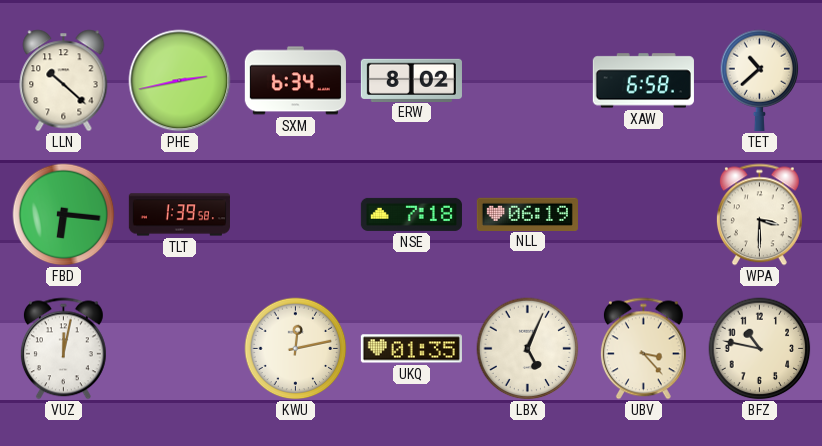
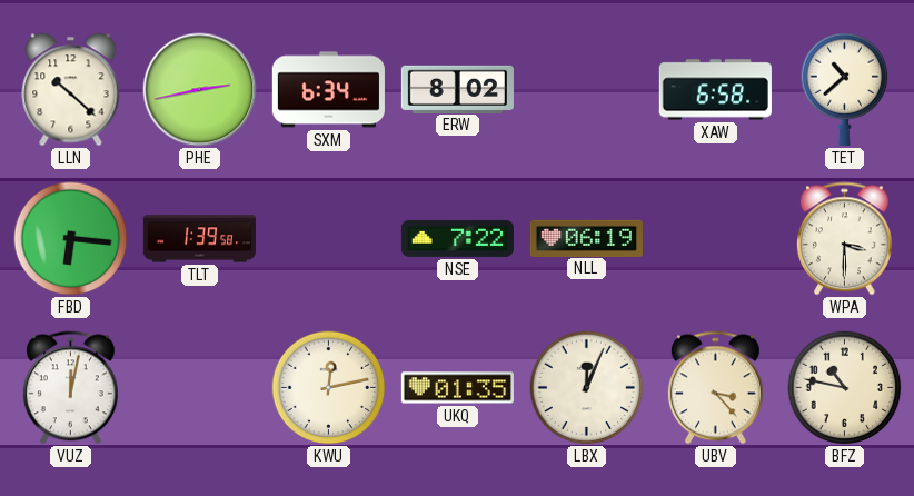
NSE: 7:18 -> 7:22
LBX: 5:04 -> 12:04
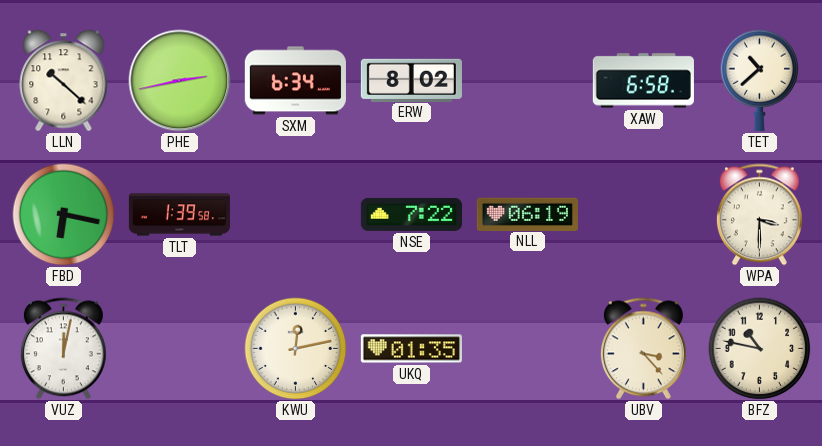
FBD: 6:16 -> 6:17
LBX: 12:04 -> none
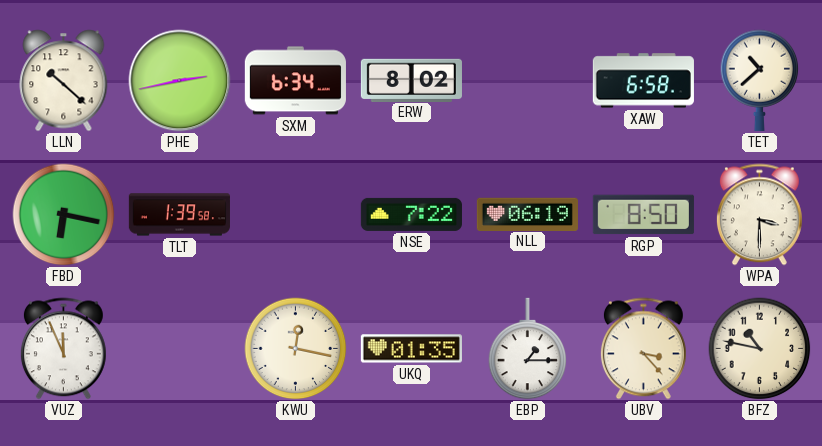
RGP: none -> 8:50
VUZ: 12:02 -> 11:56
KWU: 12:13 -> 12:17
EBP: none -> 1:15
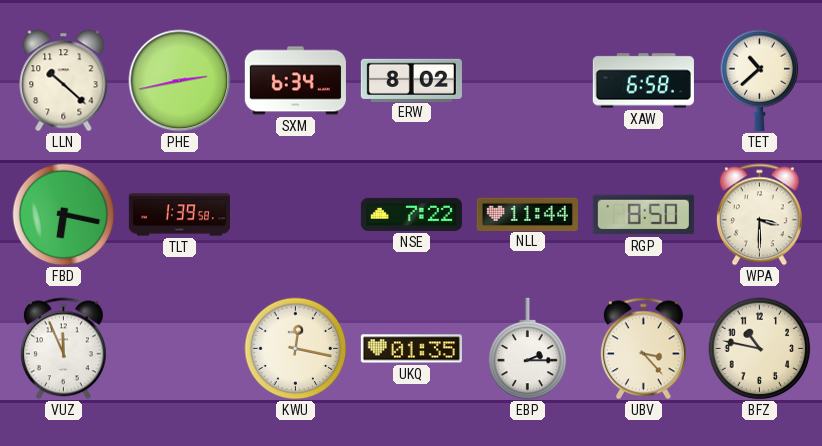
NLL: 06:19 -> 11:44
EBP: 1:15 -> 2:15
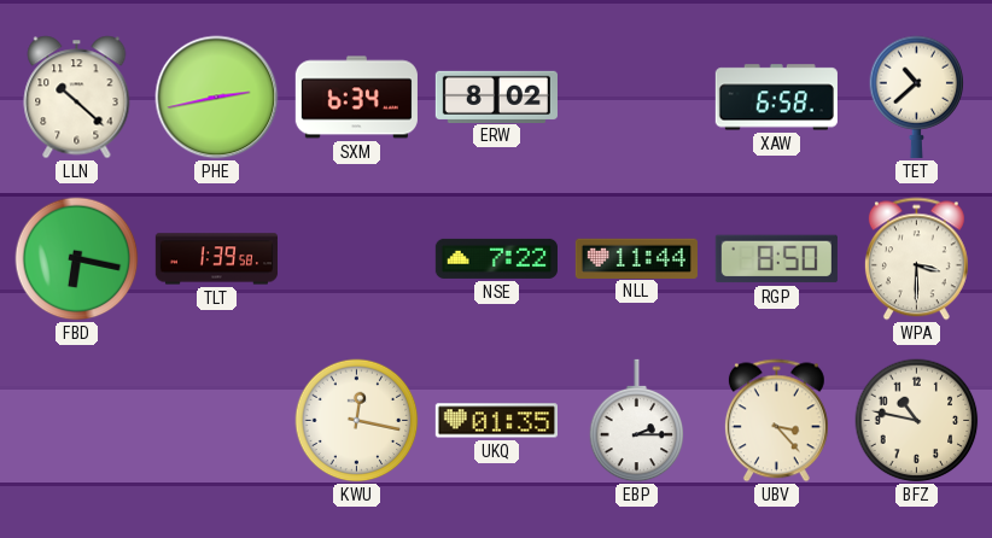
VUZ: 11:56 -> none
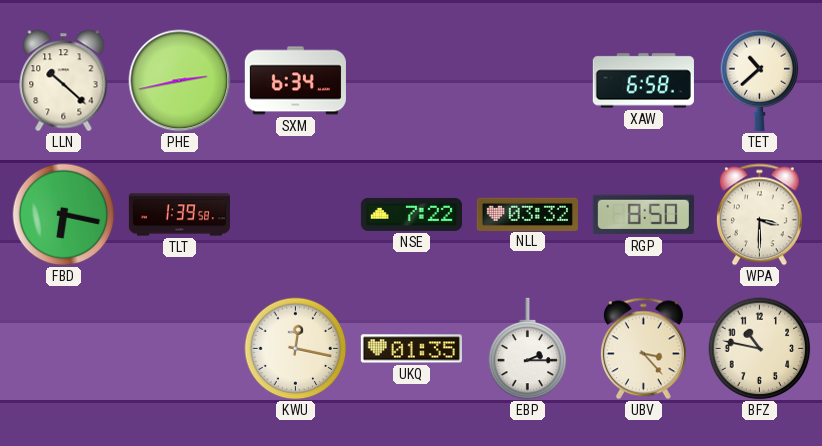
ERW: 8:02 -> none
NLL: 11:44 -> 03:32
